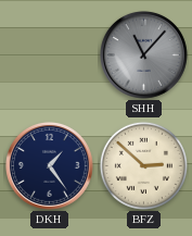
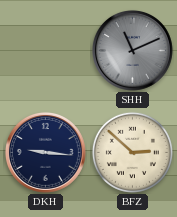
SHH: 11:07 -> 11:11
DKH: 1:24 -> 9:16
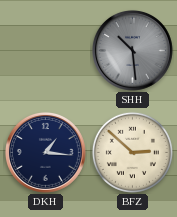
SHH: 11:11 -> 10:29
DKH: 9:16 -> 1:16
